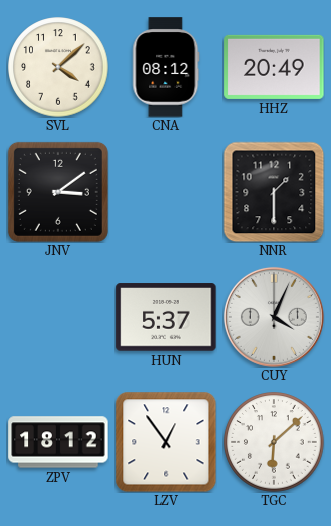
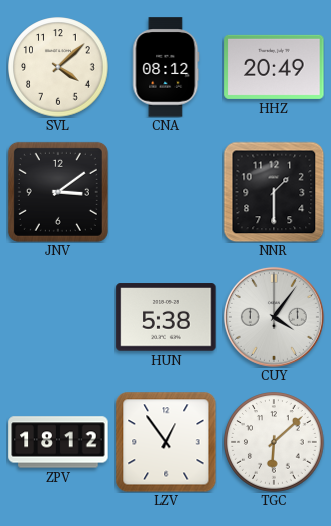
HUN: 5:37 -> 5:38
CUY: 4:04 -> 4:06
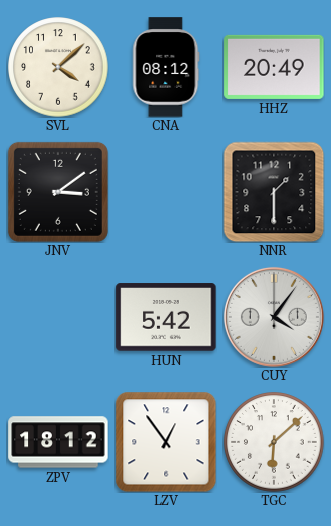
HUN: 5:38 -> 5:42
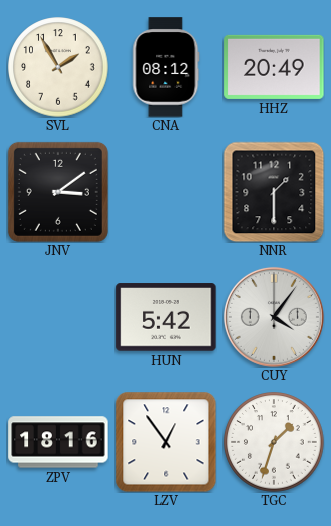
SVL: 4:08 -> 1:55
ZPV: 18:12 -> 18:16
TGC: 6:08 -> 1:33
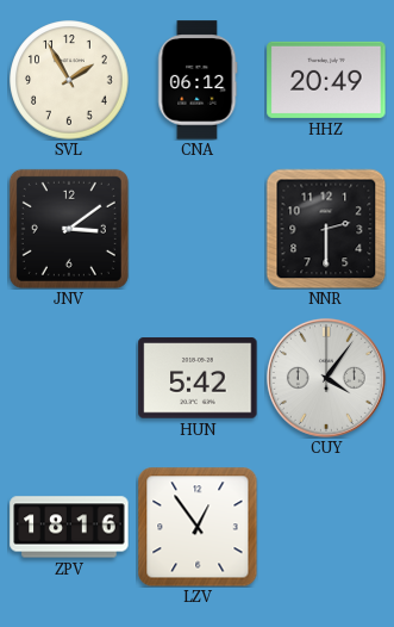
CNA: 08:12 -> 06:12
NNR: 1:30 -> 2:30
TGC: 1:33 -> none
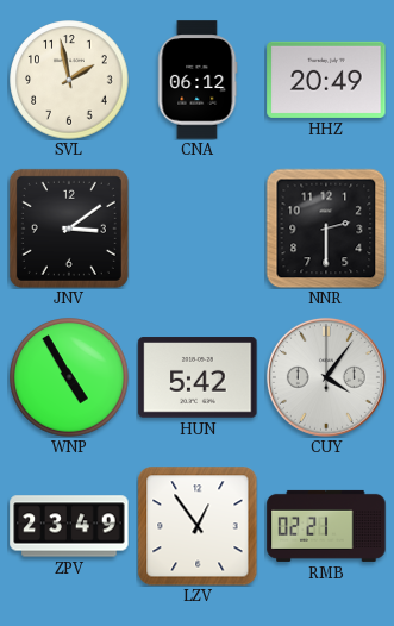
SVL: 1:55 -> 1:58
WNP: none -> 4:55
ZPV: 18:16 -> 23:49
RMB: none -> 02:21
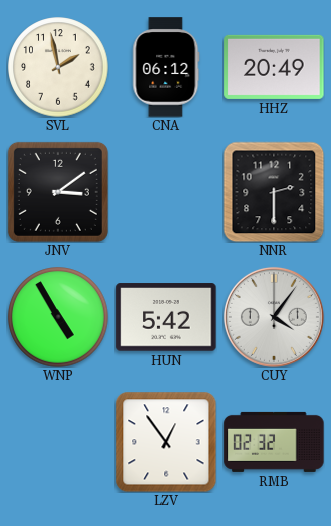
ZPV: 23:49 -> none
RMB: 02:21 -> 02:32
